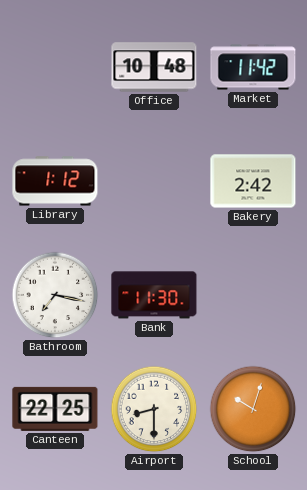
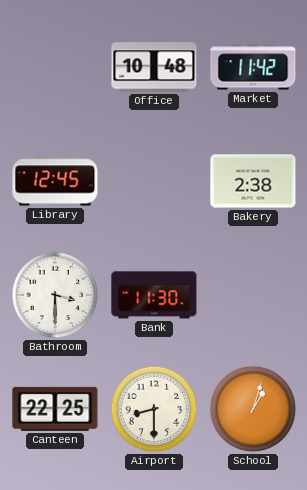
Library: 1:12 -> 12:45
Bakery: 2:42 -> 2:38
Bathroom: 7:17 -> 3:30
School: 10:03 -> 1:03
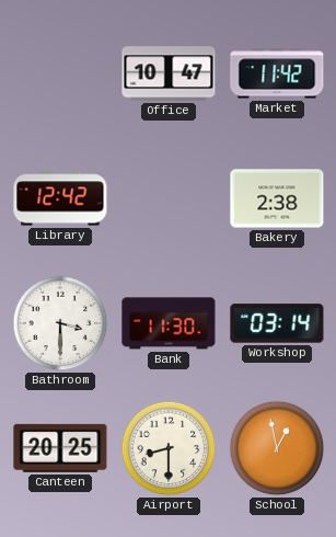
Office: 10:48 -> 10:47
Library: 12:45 -> 12:42
Workshop: none -> 03:14
Canteen: 22:25 -> 20:25
School: 1:03 -> 12:58
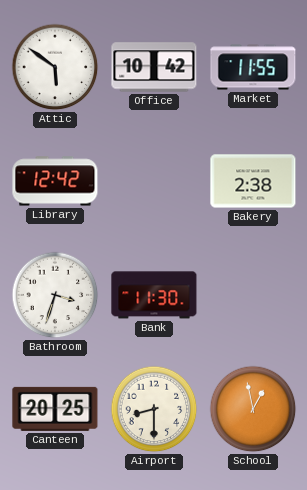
Attic: none -> 5:51
Office: 10:47 -> 10:42
Market: 11:42 -> 11:55
Bathroom: 3:30 -> 3:33
Workshop: 03:14 -> none
